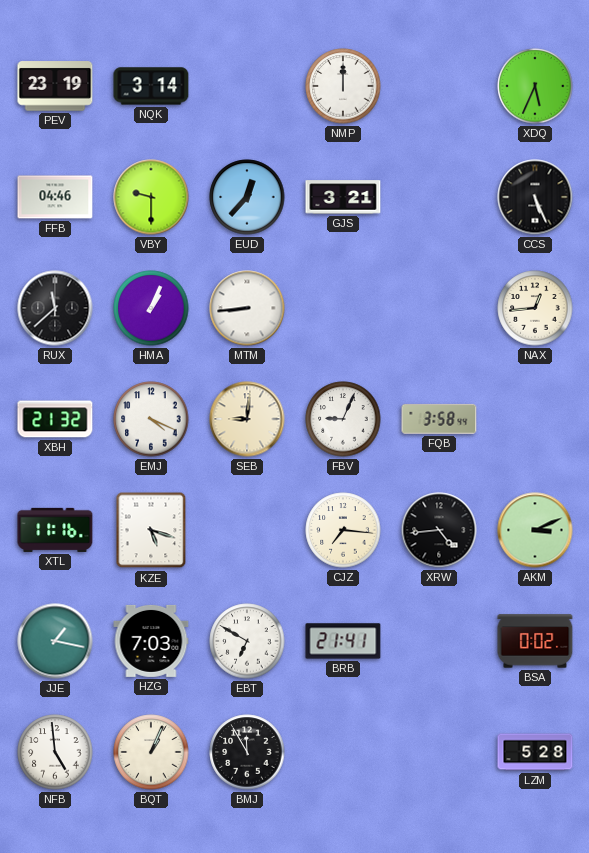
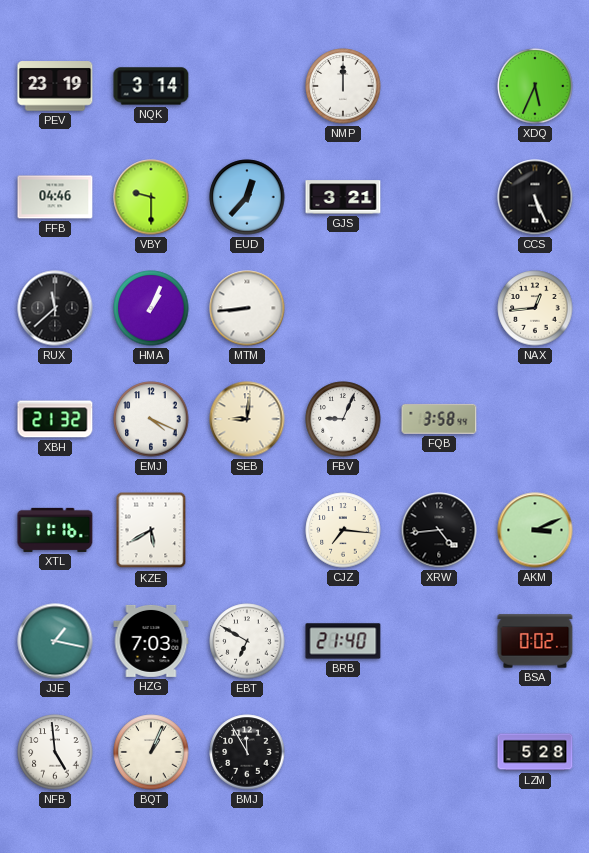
KZE: 5:18 -> 5:40
BRB: 21:41 -> 21:40
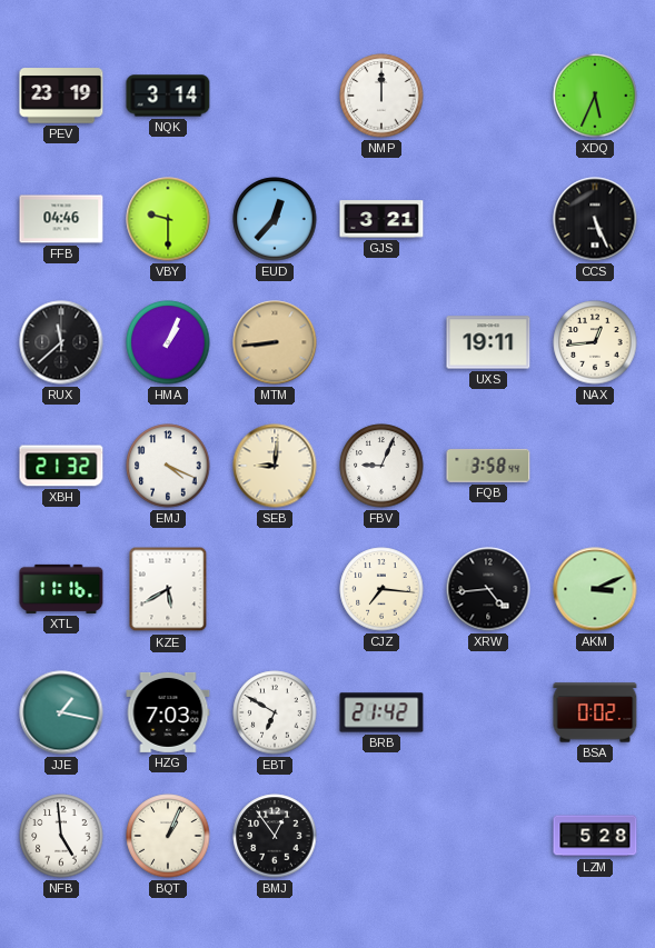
MTM dial: white -> champagne
UXS: none -> 19:11
BRB: 21:40 -> 21:42
BMJ: 11:55 -> 12:54
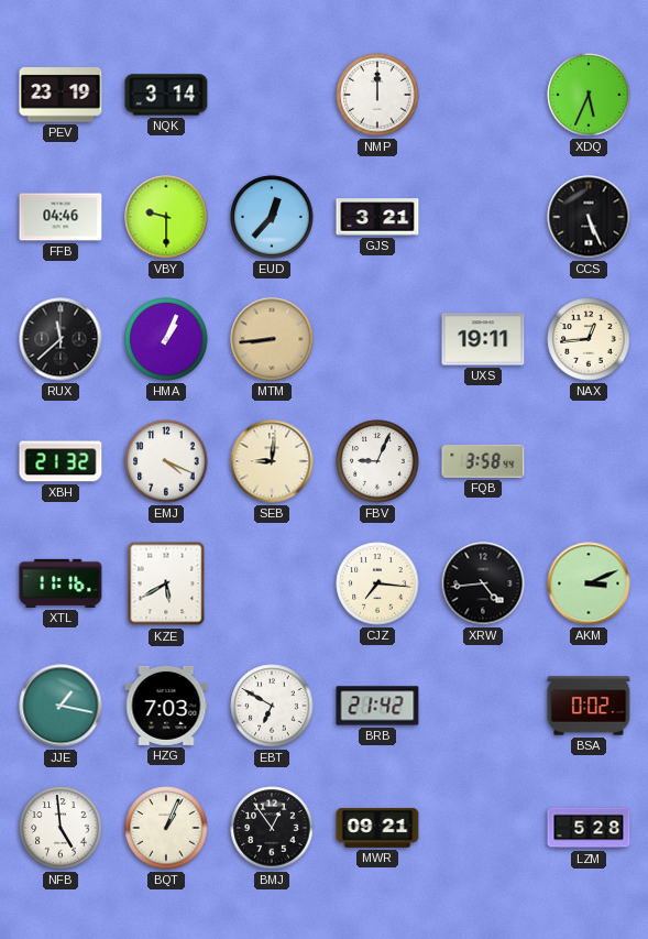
MWR: none -> 09:21
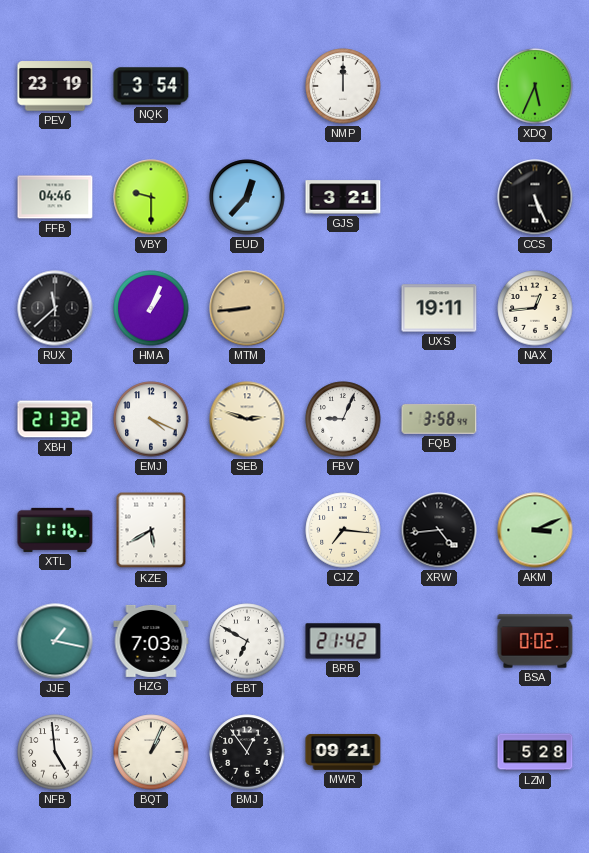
NQK: 3:14 -> 3:54
SEB: 9:01 -> 2:48
